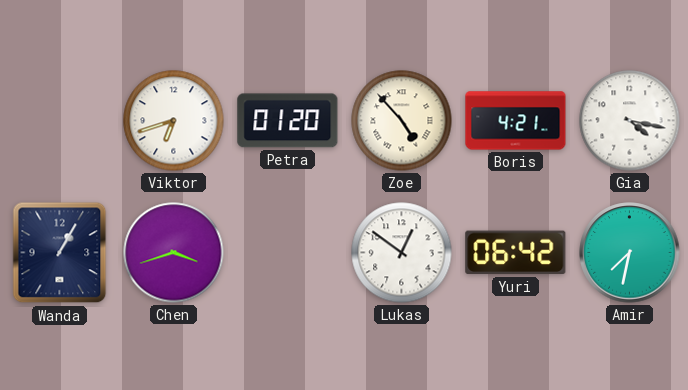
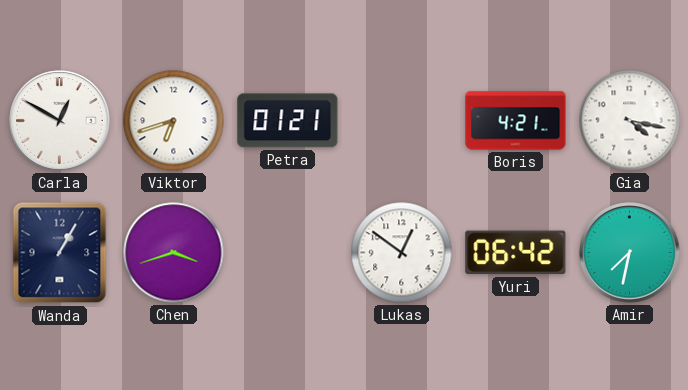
Carla: none -> 12:50
Petra: 01:20 -> 01:21
Zoe: 4:53 -> none
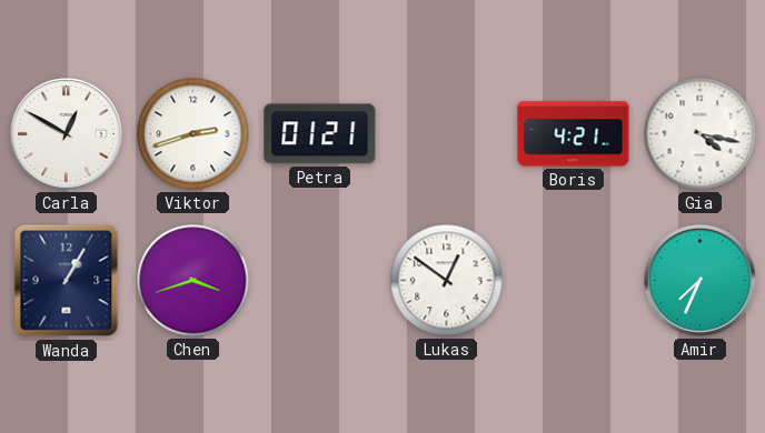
Viktor: 6:42 -> 2:42
Yuri: 06:42 -> none
Amir: 7:32 -> 7:34
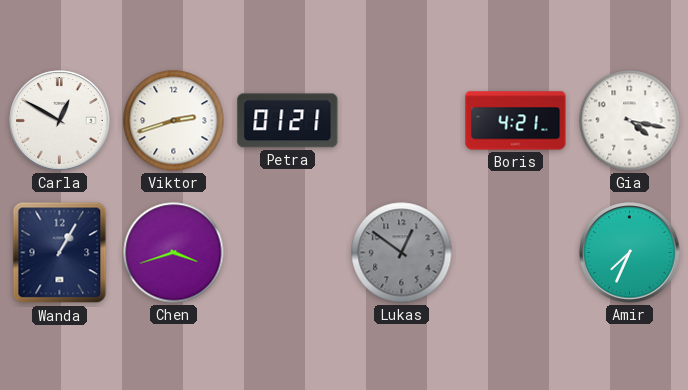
Lukas dial: white -> grey
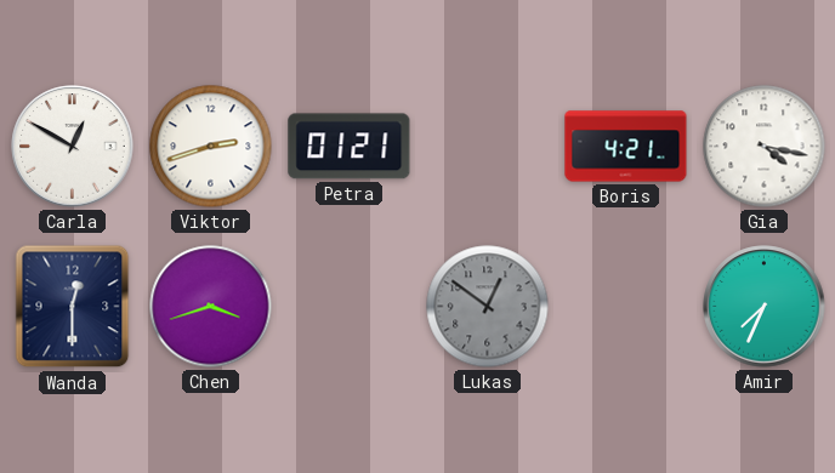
Wanda: 1:05 -> 12:30
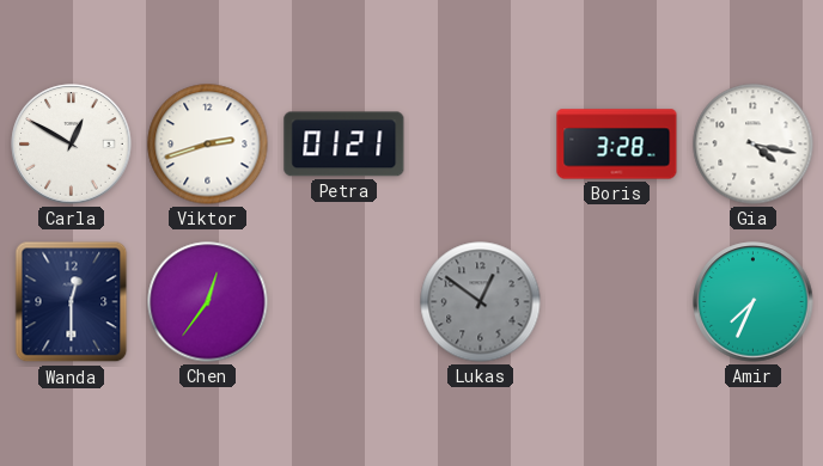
Boris: 4:21 -> 3:28
Chen: 3:42 -> 12:36
